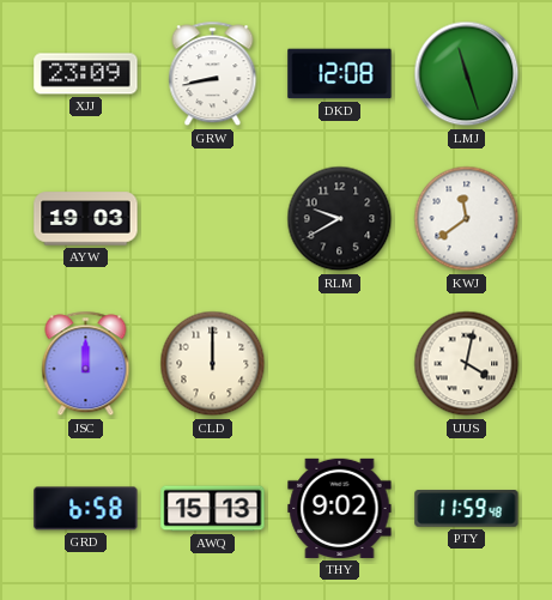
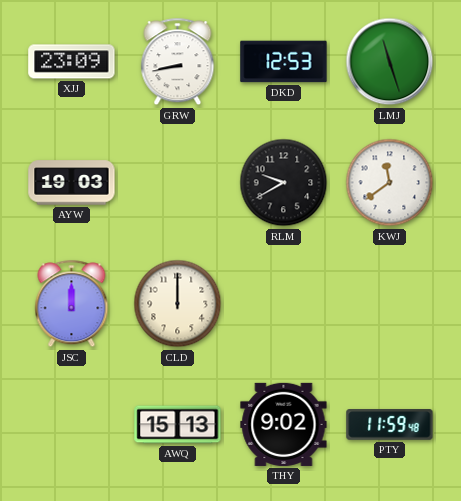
DKD: 12:08 -> 12:53
UUS: 4:02 -> none
GRD: 6:58 -> none
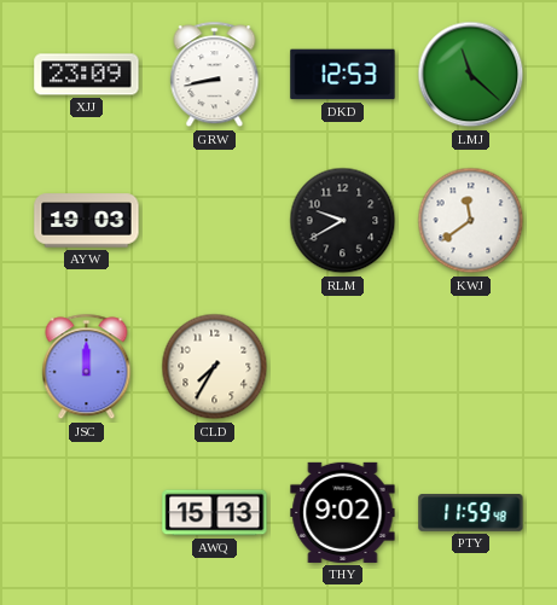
LMJ: 11:27 -> 11:22
CLD: 12:00 -> 7:35
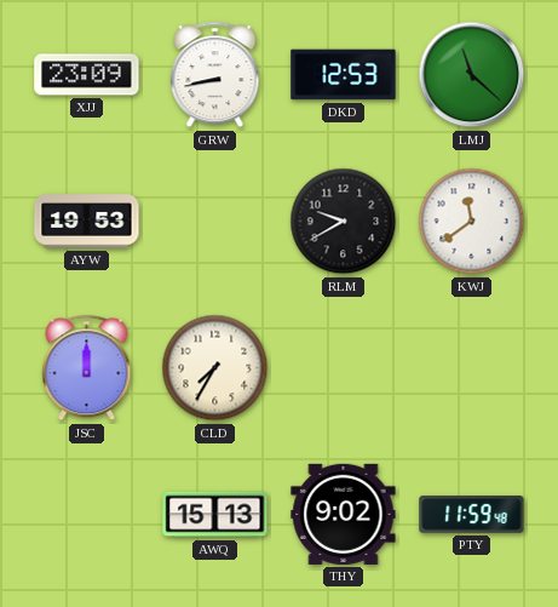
AYW: 19:03 -> 19:53
